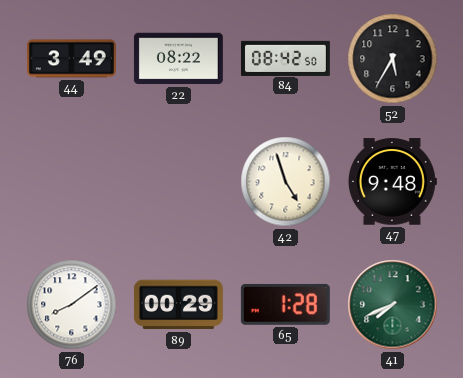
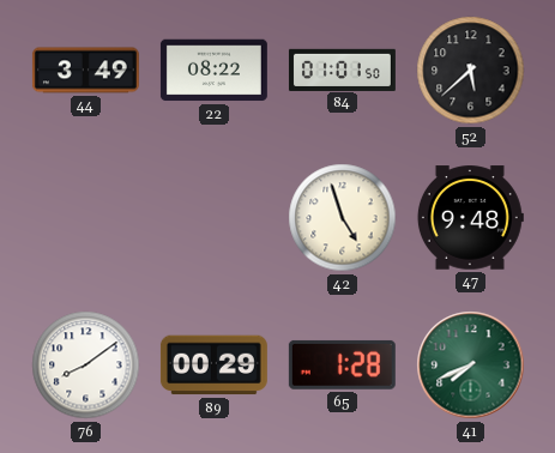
84: 08:42 -> 01:01
52: 5:35 -> 5:38
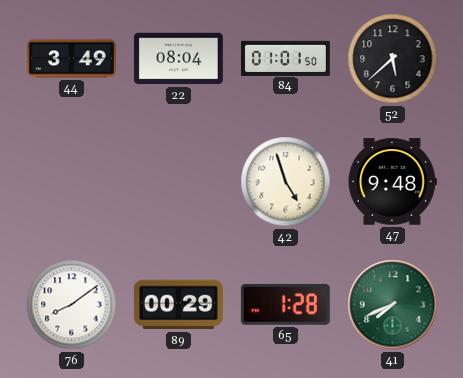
22: 08:22 -> 08:04
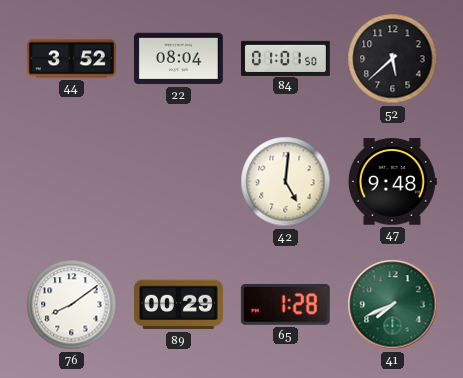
44: 3:49 -> 3:52
42: 4:57 -> 5:01
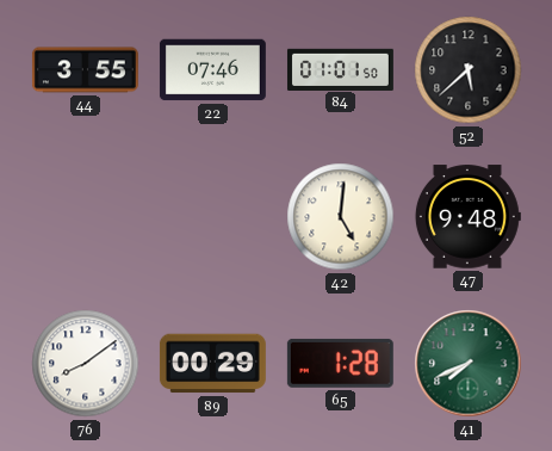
44: 3:52 -> 3:55
22: 08:04 -> 07:46
